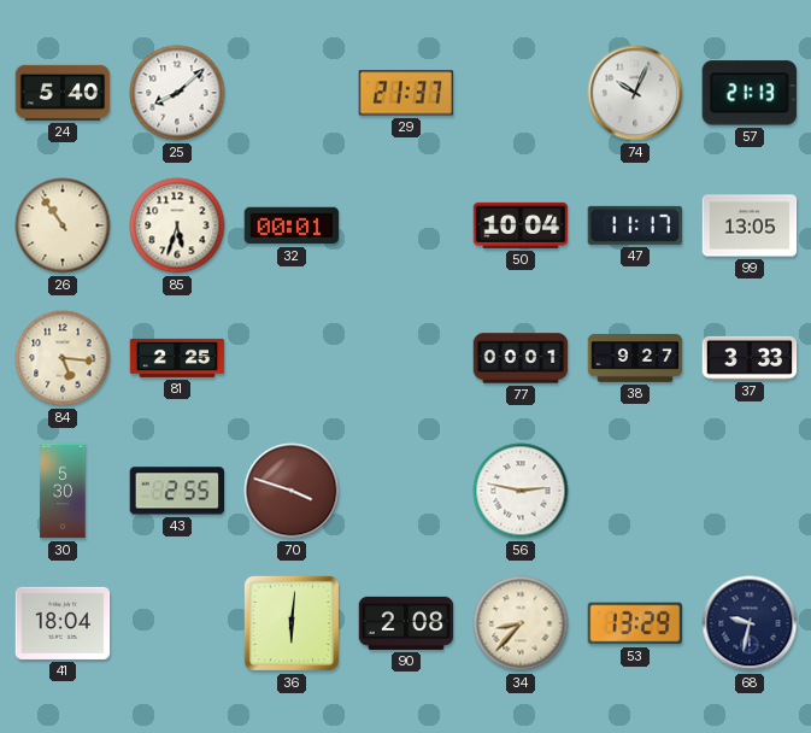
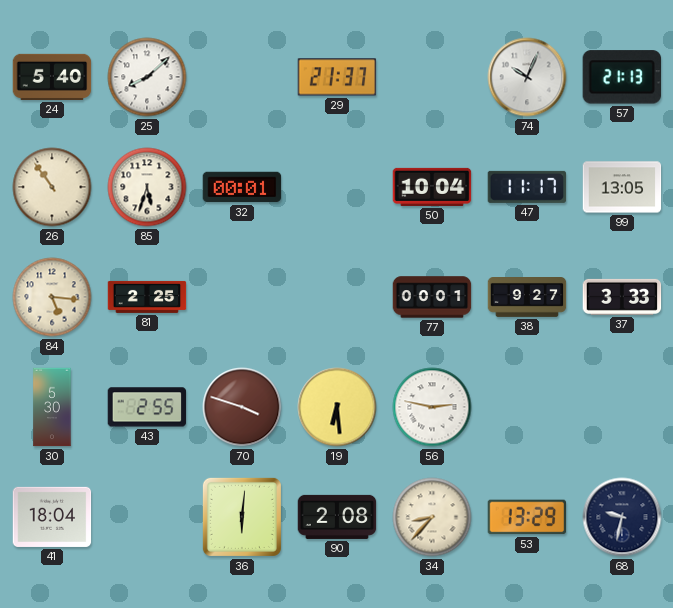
19: none -> 6:29
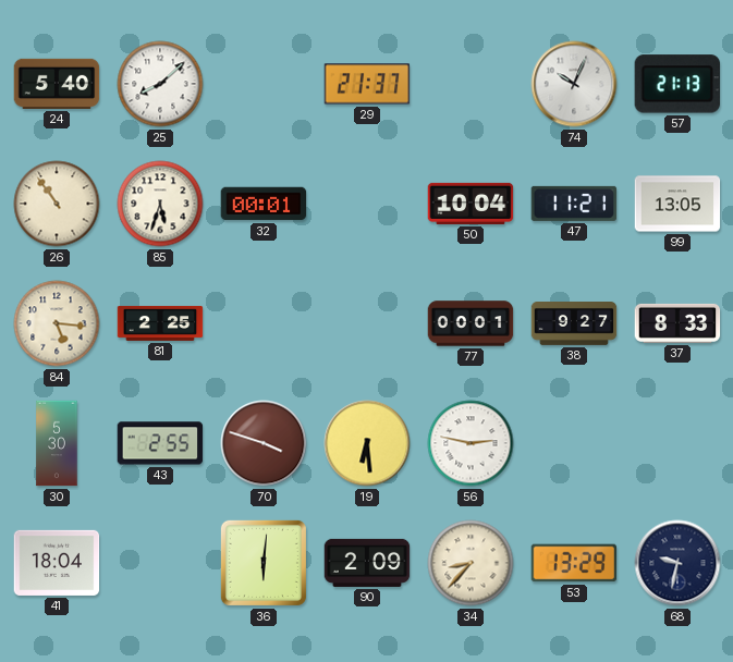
47: 11:17 -> 11:21
37: 3:33 -> 8:33
90: 2:08 -> 2:09
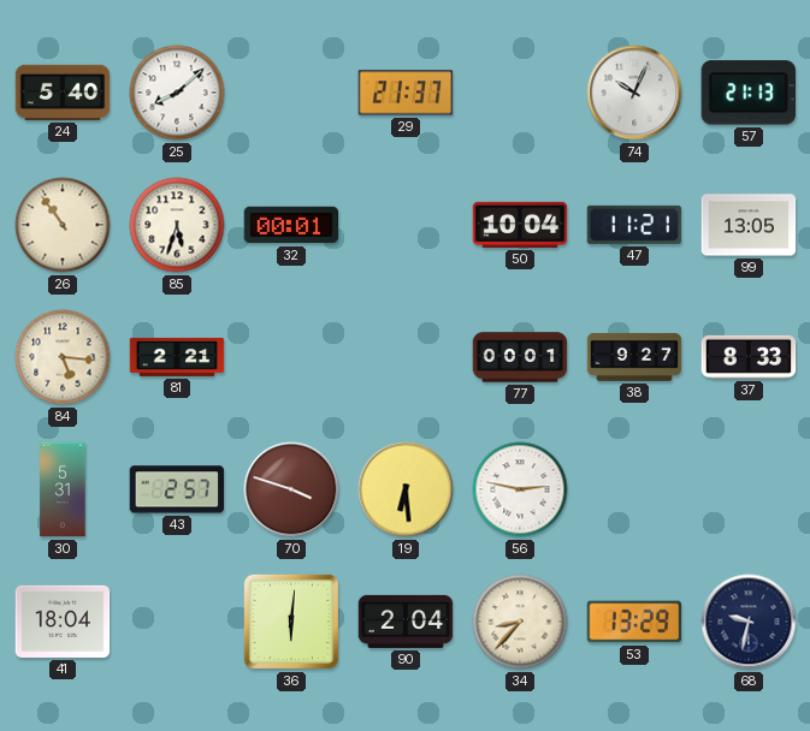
81: 2:25 -> 2:21
30: 5:30 -> 5:31
43: 2:55 -> 2:57
90: 2:09 -> 2:04
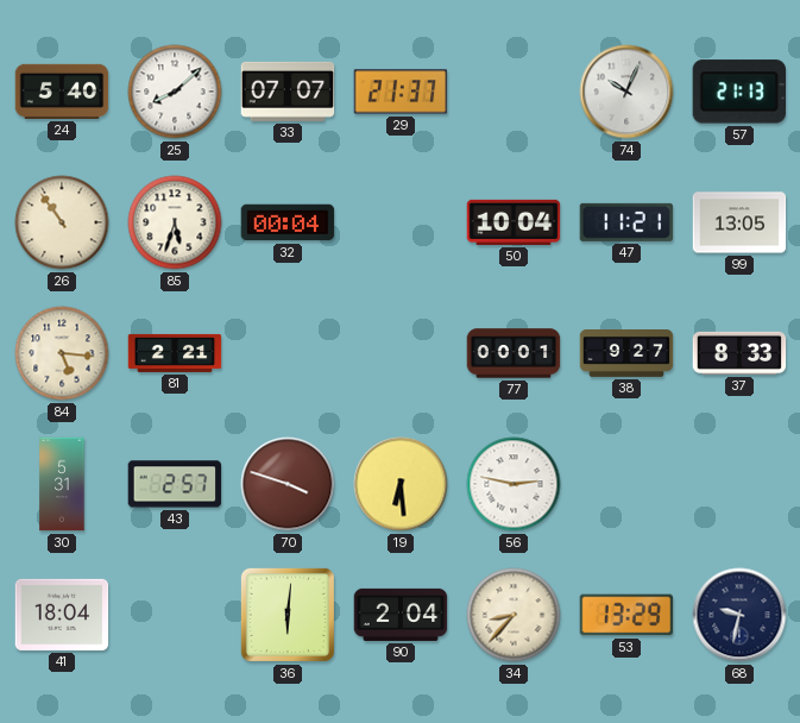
33: none -> 07:07
32: 00:01 -> 00:04
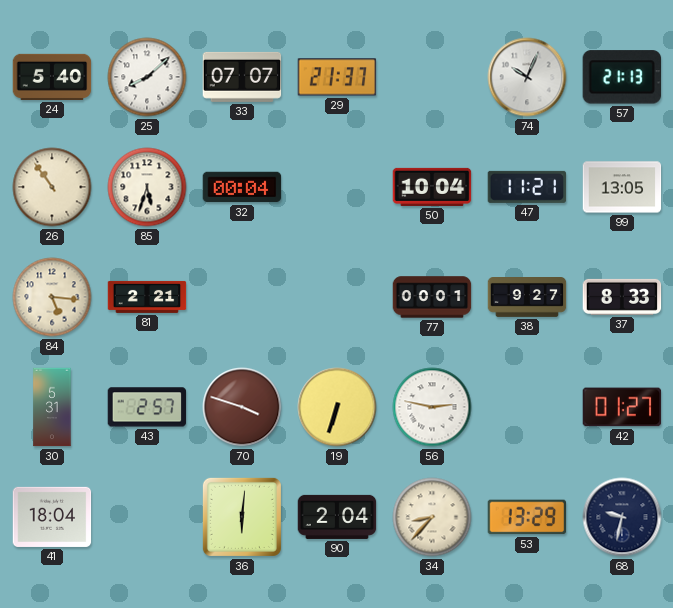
19: 6:29 -> 6:33
42: none -> 01:27
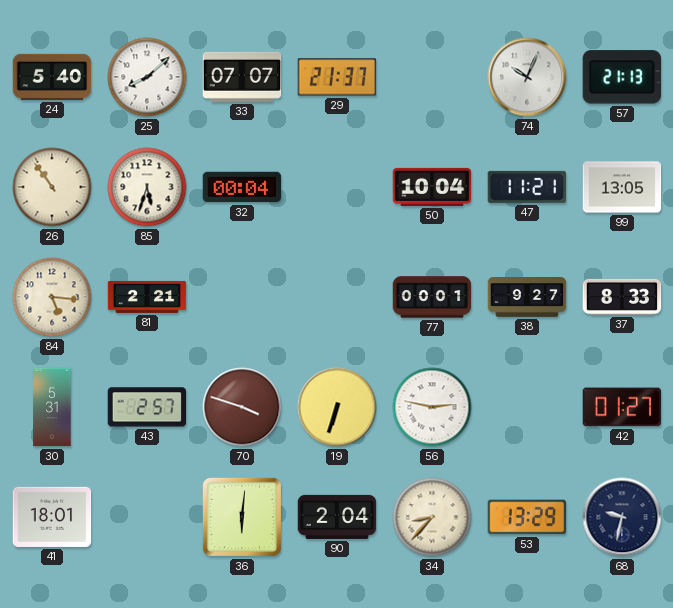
41: 18:04 -> 18:01
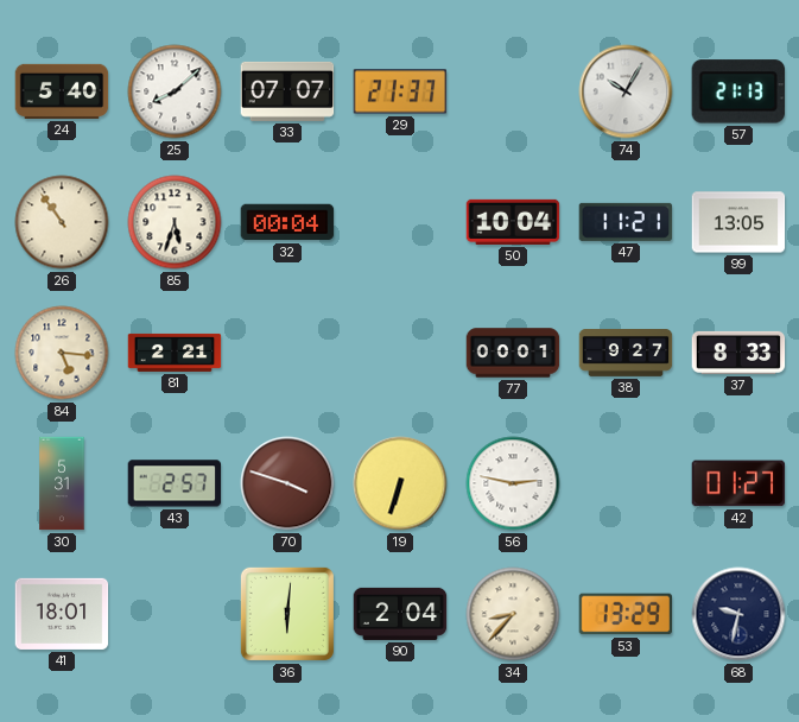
74: 10:04 -> 10:05
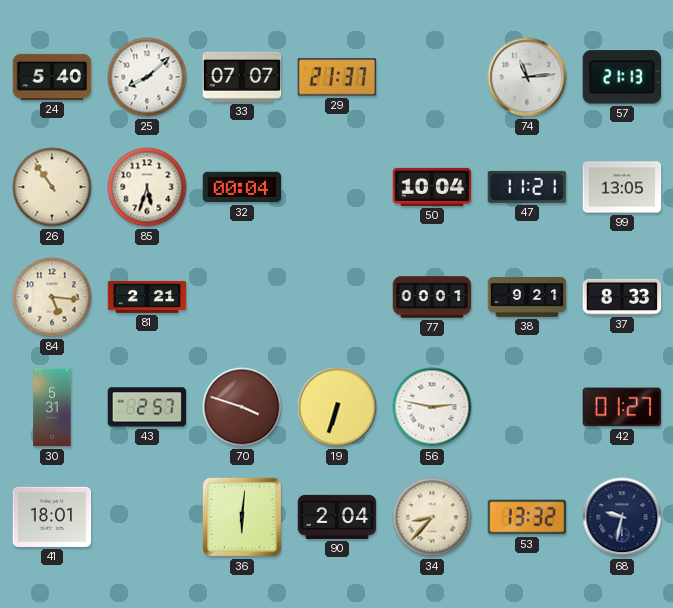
74: 10:05 -> 11:14
38: 9:27 -> 9:21
53: 13:29 -> 13:32
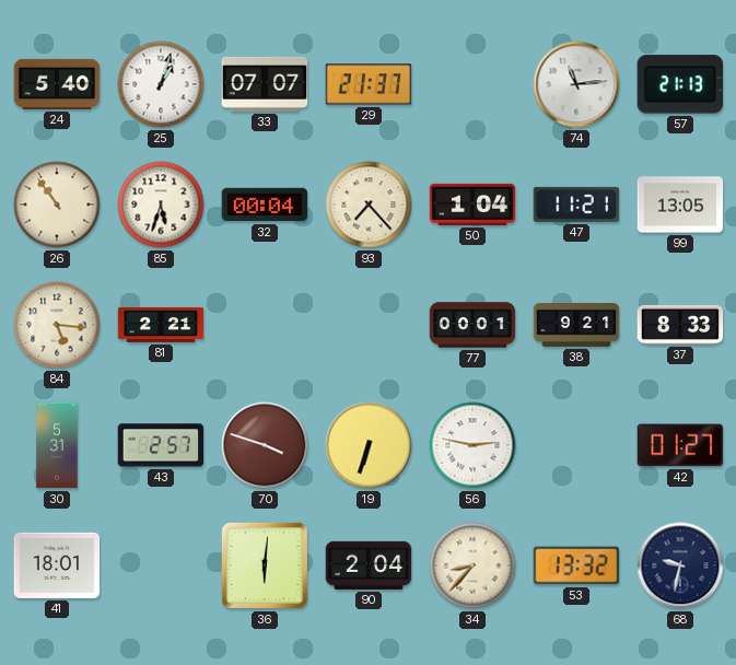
25: 8:08 -> 1:03
93: none -> 7:23
50: 10:04 -> 1:04
